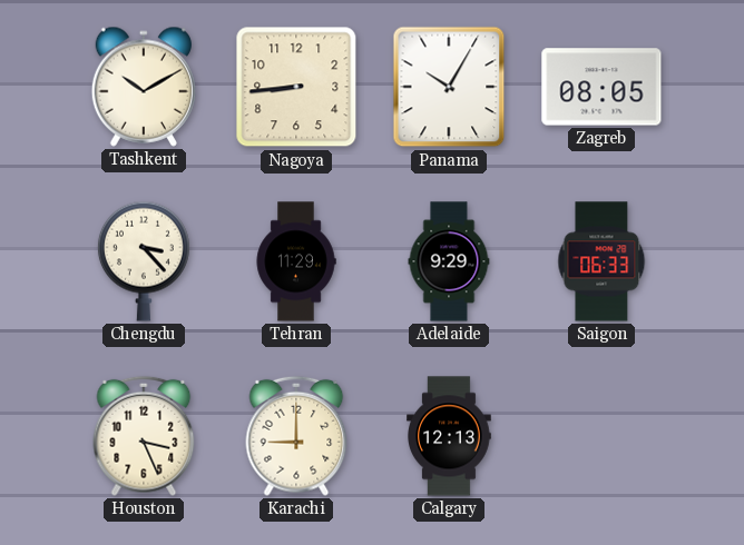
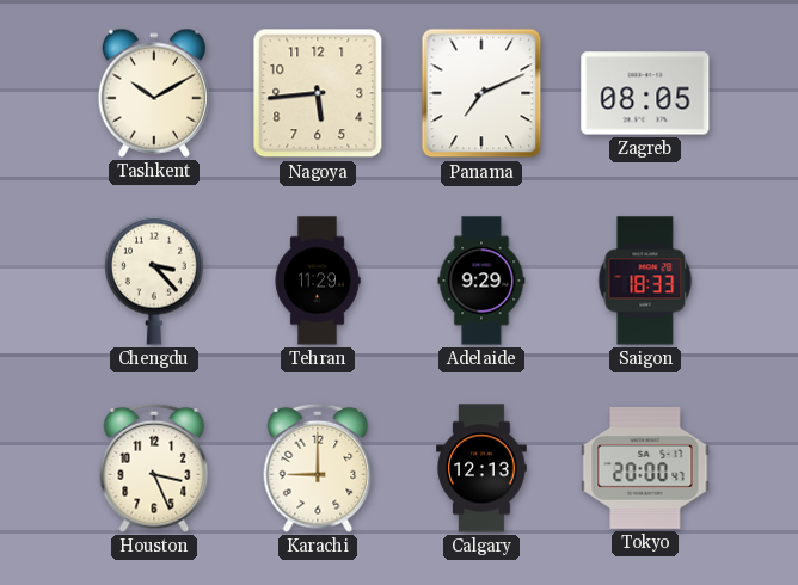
Nagoya: 8:44 -> 5:44
Panama: 10:05 -> 7:11
Saigon: 06:33 -> 18:33
Tokyo: none -> 20:00
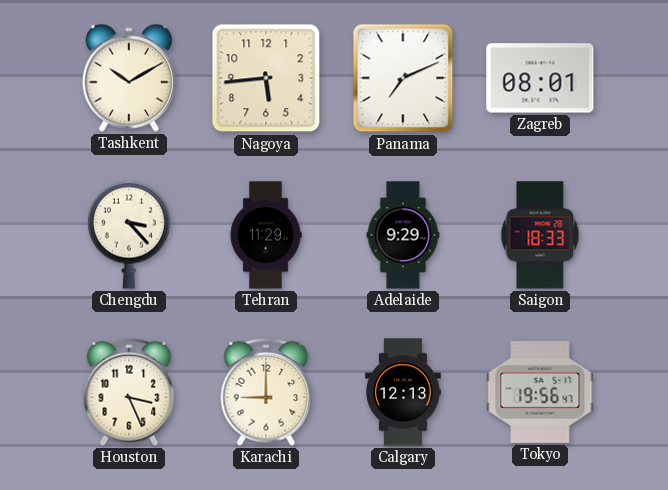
Zagreb: 08:05 -> 08:01
Tokyo: 20:00 -> 19:56
